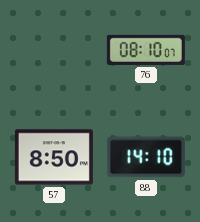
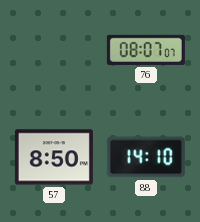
76: 08:10 -> 08:07
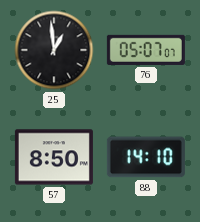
25: none -> 12:59
76: 08:07 -> 05:07
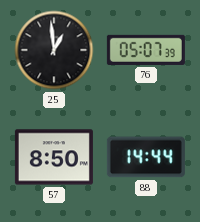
76: 05:07:07 -> 05:07:39
88: 14:10 -> 14:44
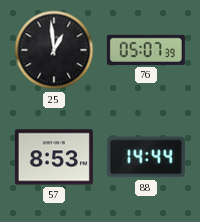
57: 8:50 -> 8:53
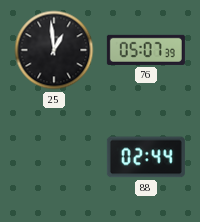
57: 8:53 -> none
88: 14:44 -> 02:44
